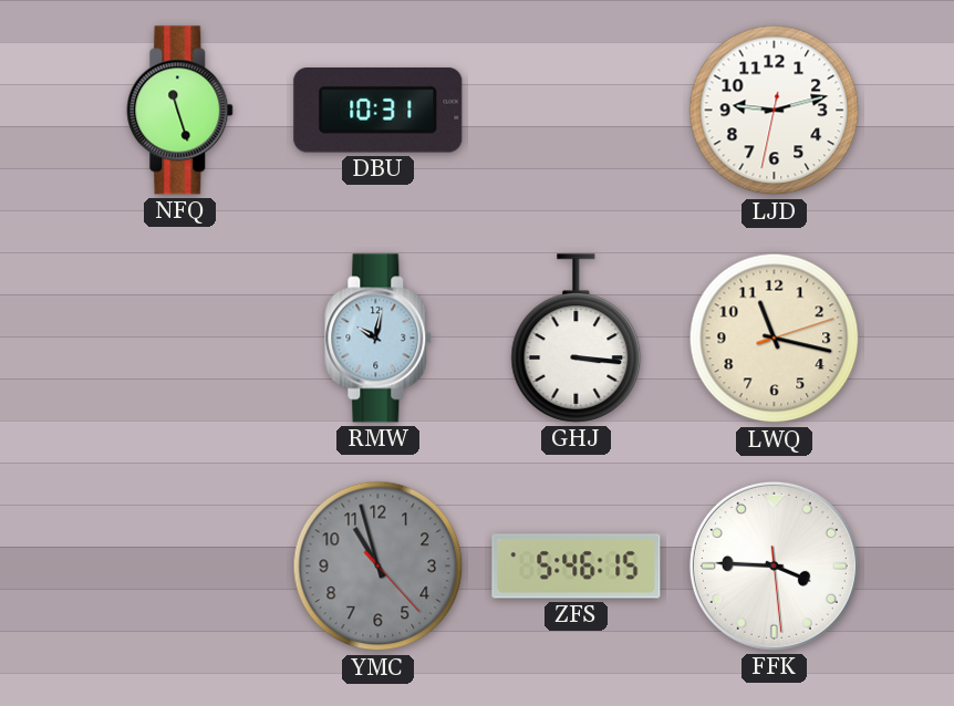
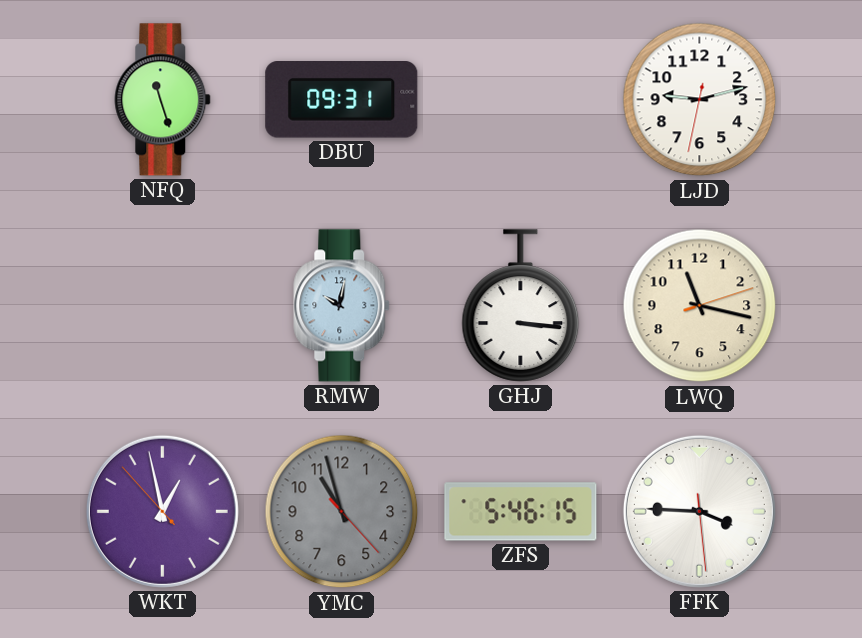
DBU: 10:31 -> 09:31
WKT: none -> 12:57
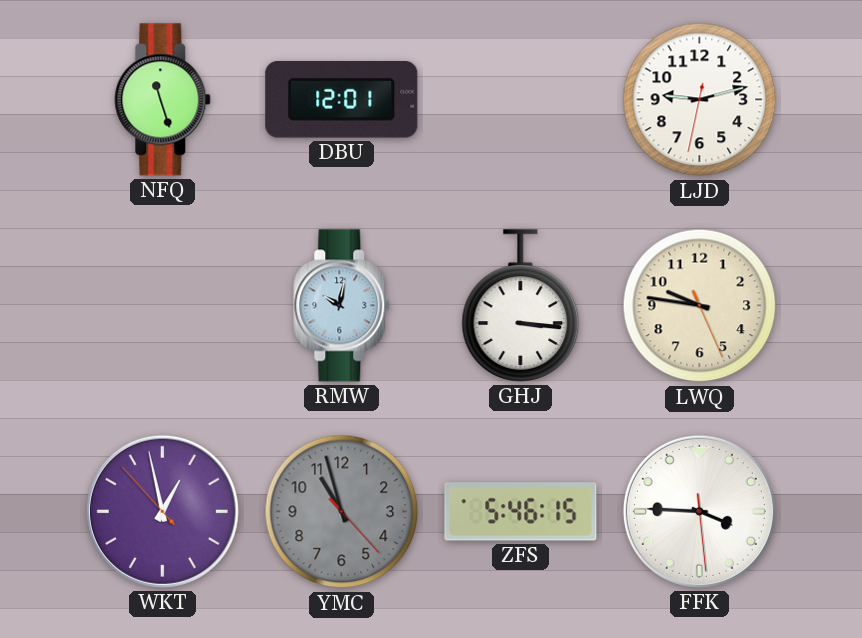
DBU: 09:31 -> 12:01
LWQ: 11:17 -> 9:46
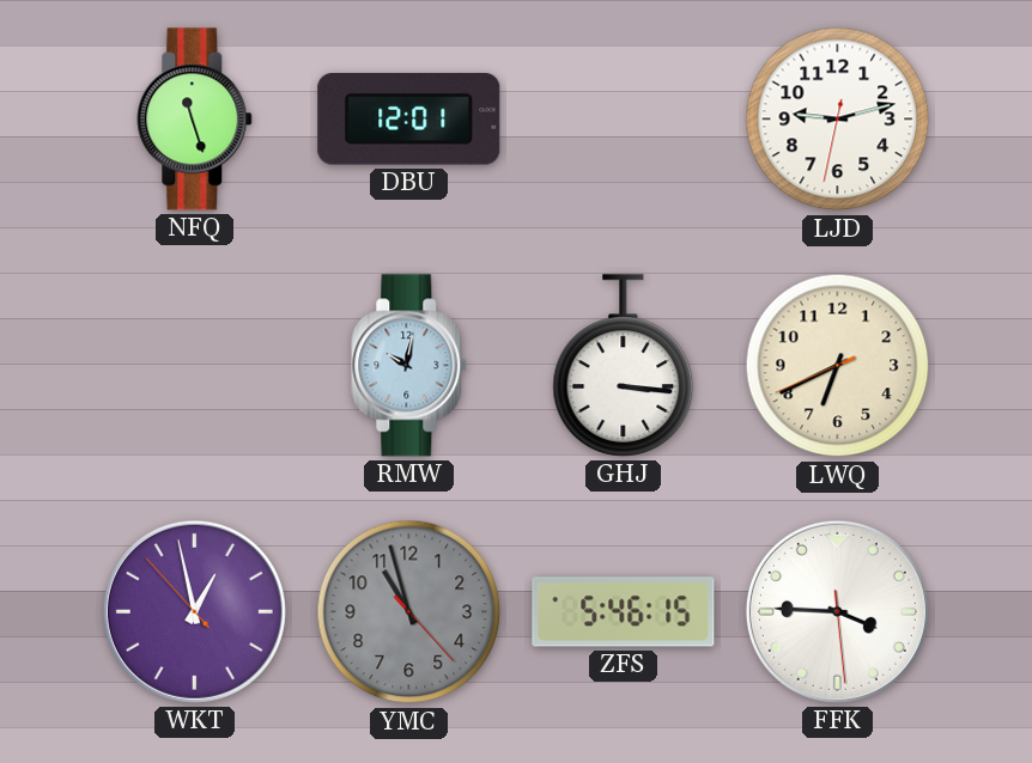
LWQ: 9:46 -> 6:40
